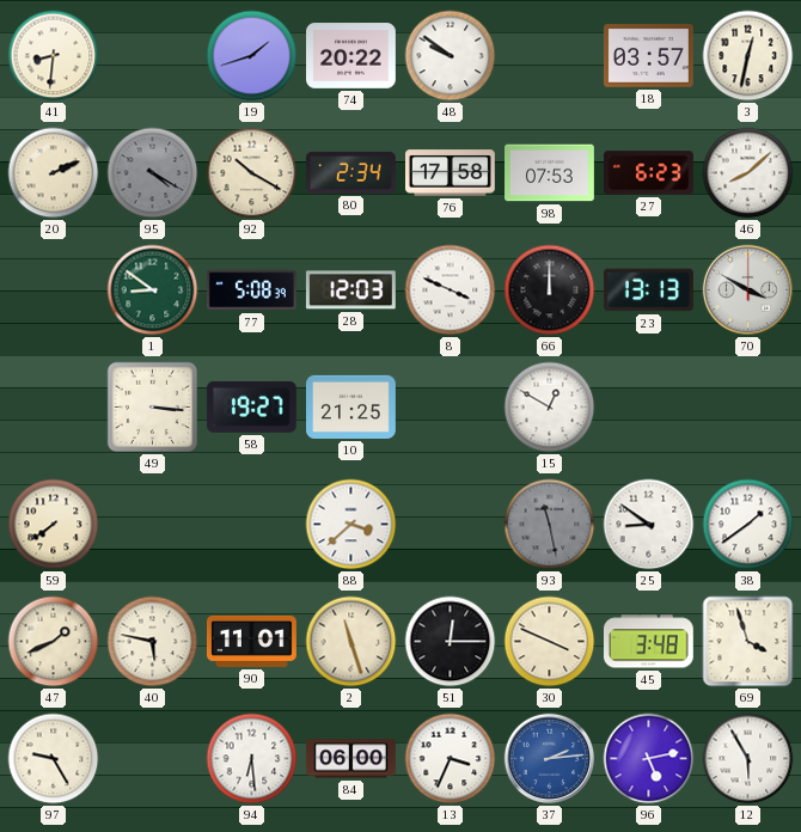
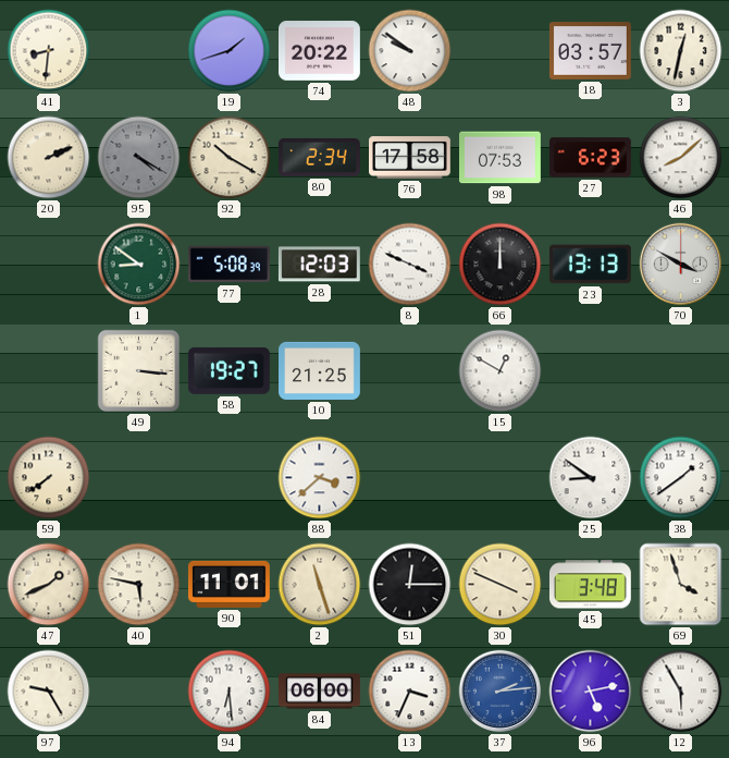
93: 11:28 -> none
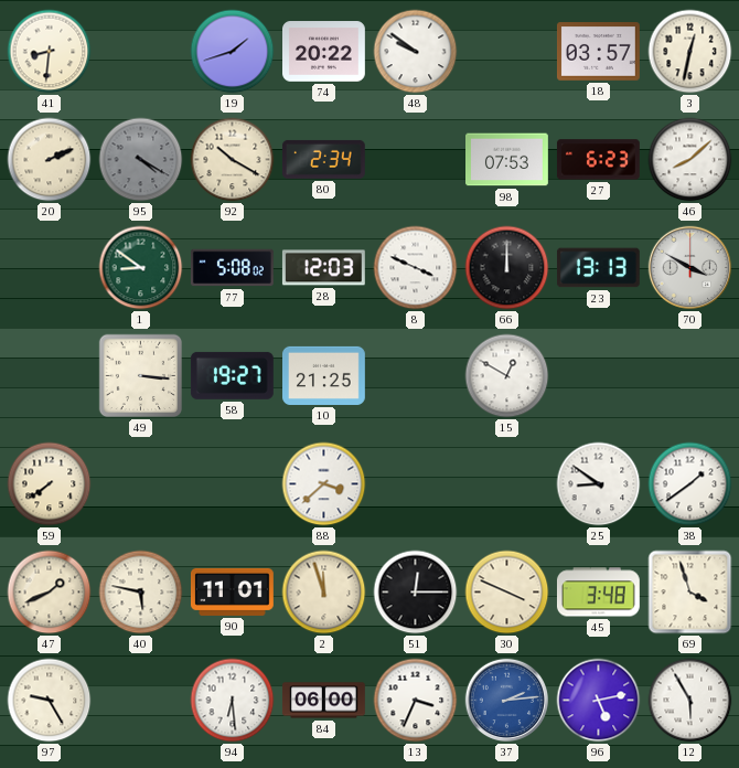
76: 17:58 -> none
77: 5:08:39 -> 5:08:02
2: 11:27 -> 11:57
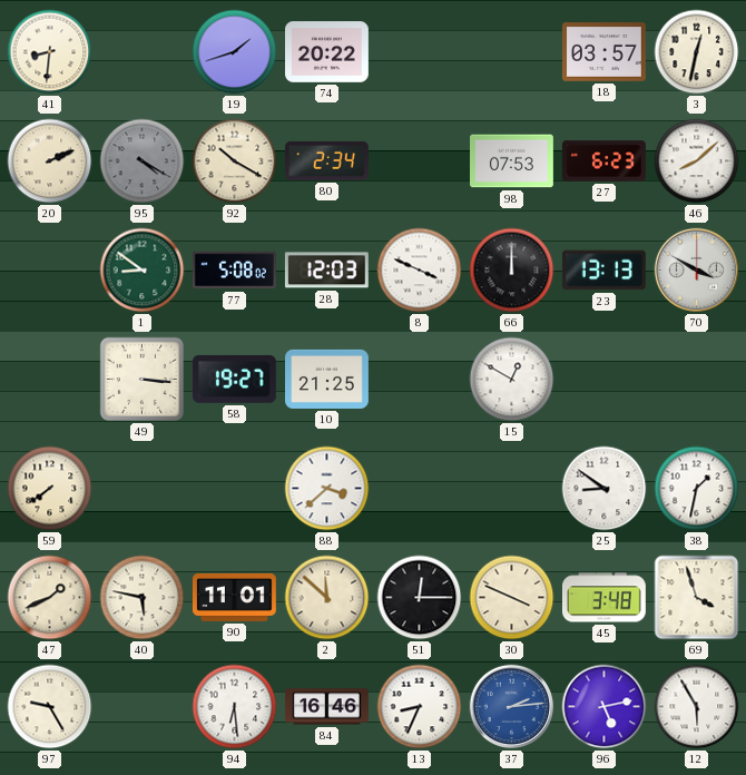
48: 9:51 -> none
38: 1:39 -> 1:32
2: 11:57 -> 11:52
84: 06:00 -> 16:46
13: 3:34 -> 8:34
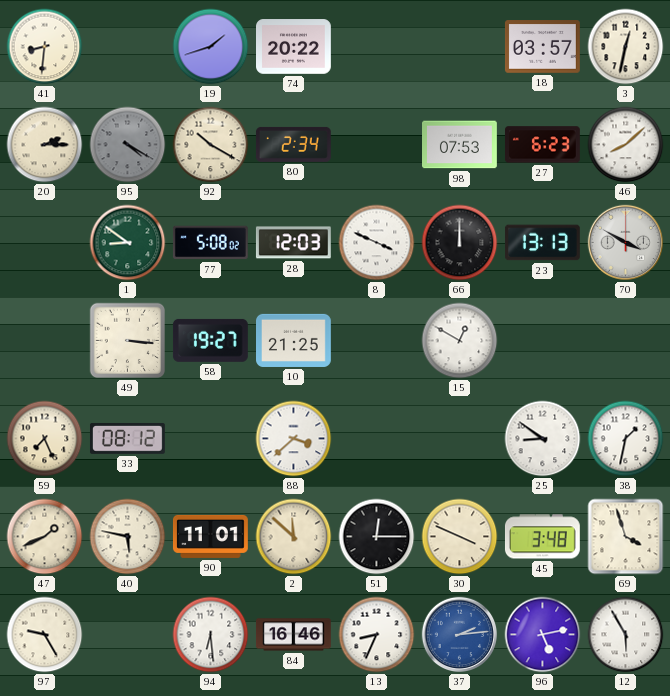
20: 2:11 -> 2:15
59: 7:39 -> 7:26
33: none -> 08:12
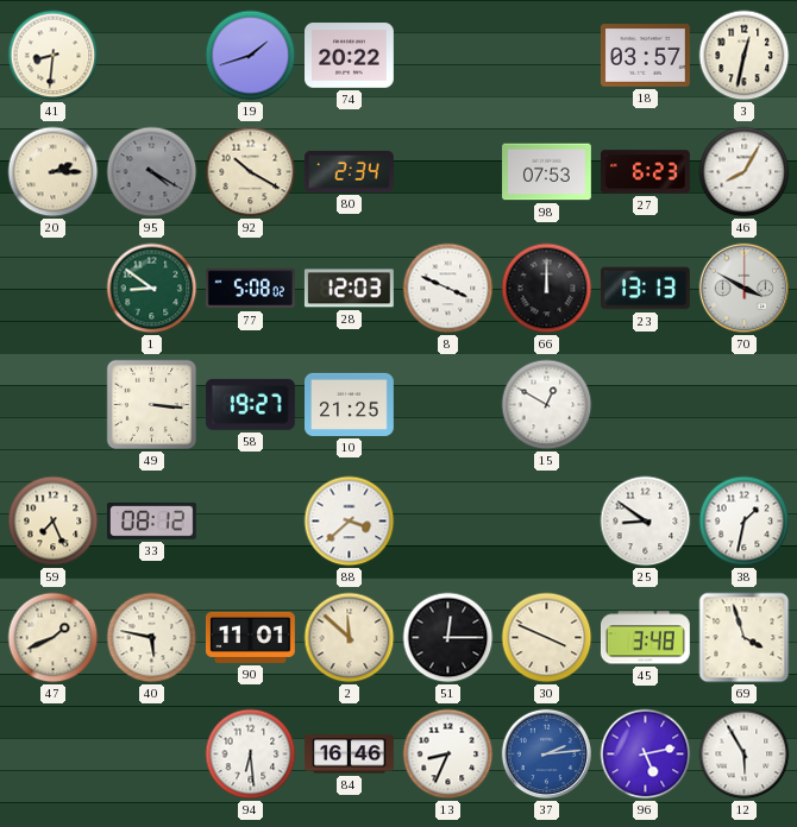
46: 8:08 -> 8:05
97: 9:25 -> none
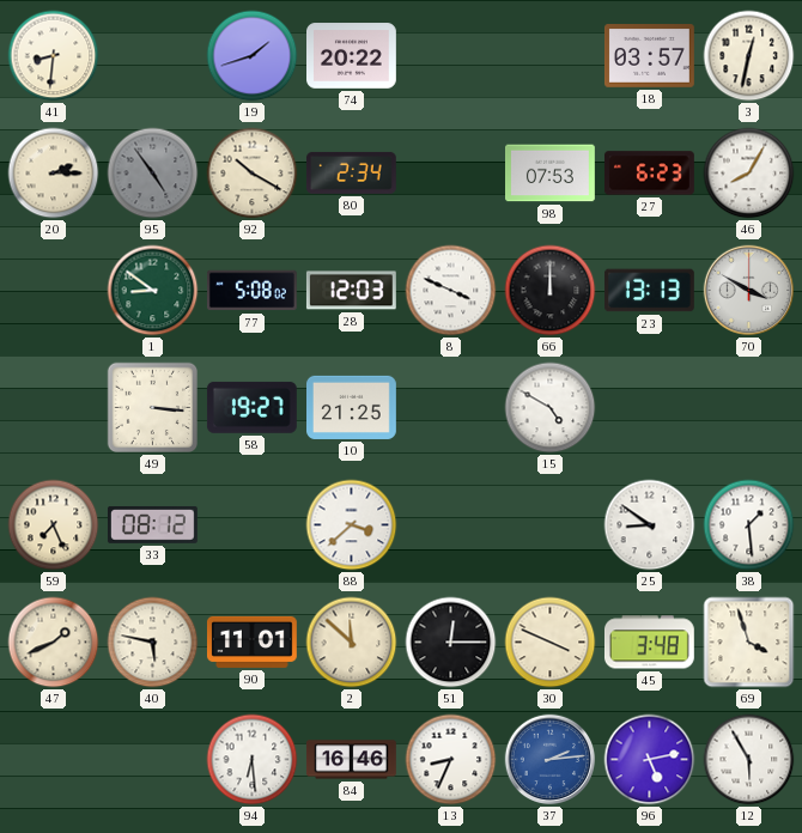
95: 4:20 -> 4:54
15: 12:50 -> 4:50
38: 1:32 -> 1:29
